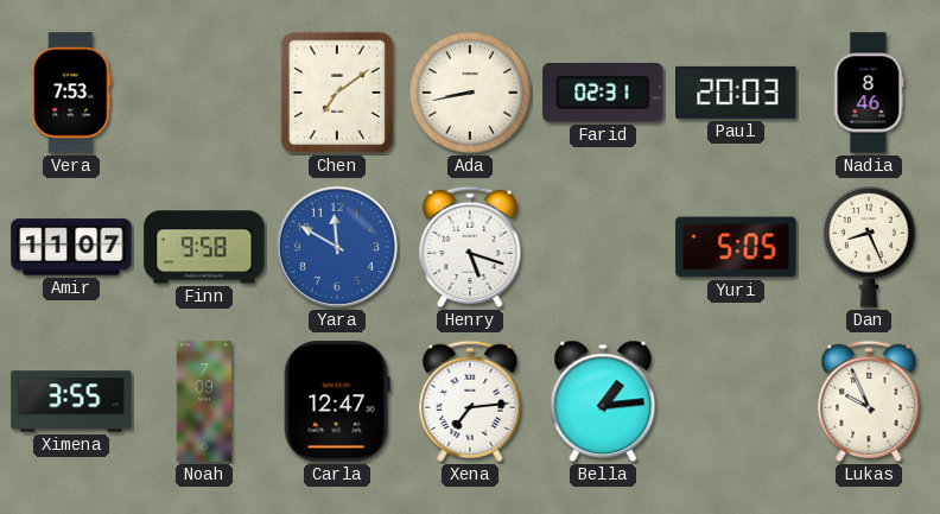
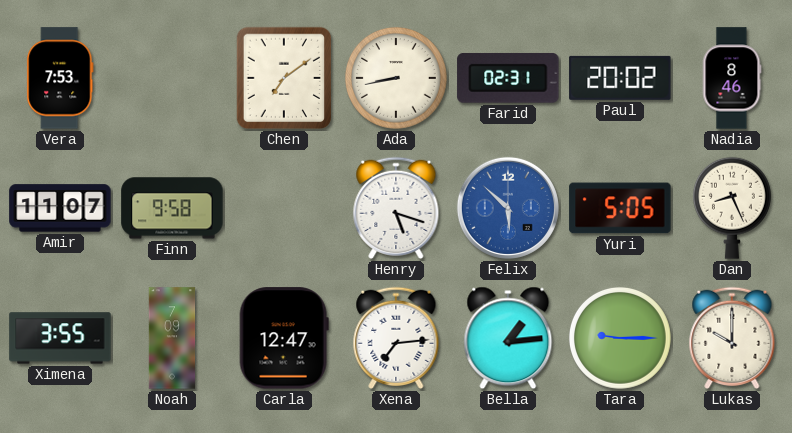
Paul: 20:03 -> 20:02
Yara: 11:50 -> none
Felix: none -> 5:52
Tara: none -> 9:15
Lukas: 9:56 -> 10:00
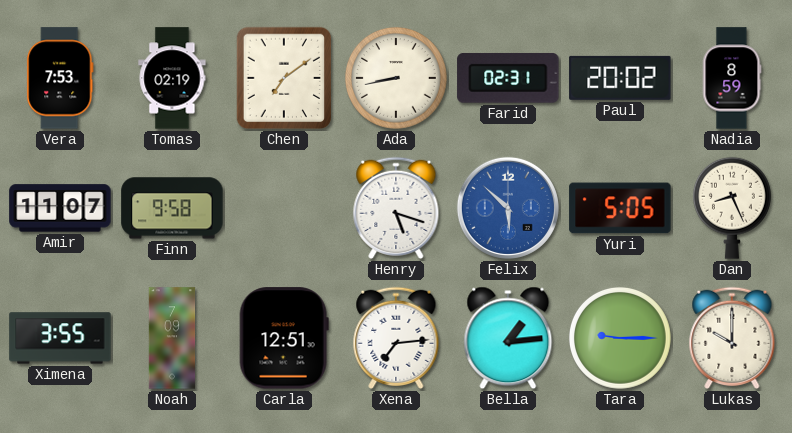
Tomas: none -> 02:19
Nadia: 8:46 -> 8:59
Carla: 12:47 -> 12:51
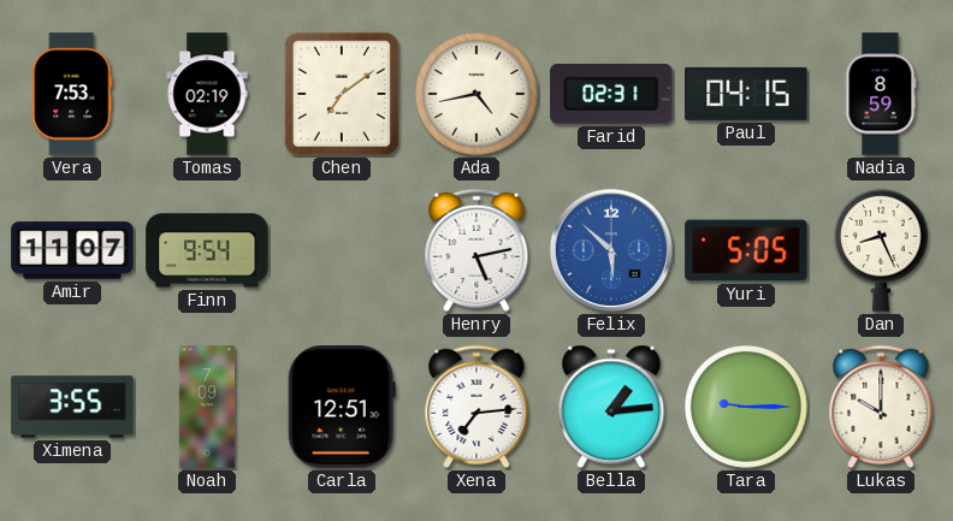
Ada: 8:43 -> 4:43
Paul: 20:02 -> 04:15
Finn: 9:58 -> 9:54
Henry: 5:18 -> 5:13
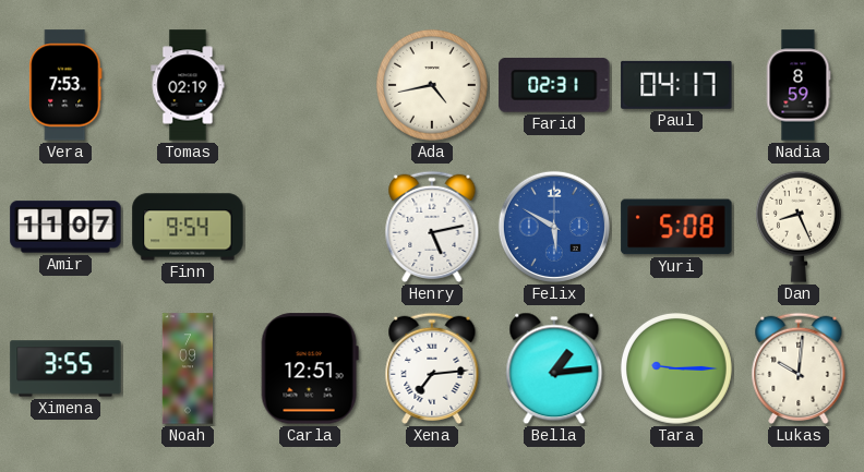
Chen: 7:09 -> none
Paul: 04:15 -> 04:17
Felix: 5:52 -> 5:50
Yuri: 5:05 -> 5:08
Lukas: 10:00 -> 10:01
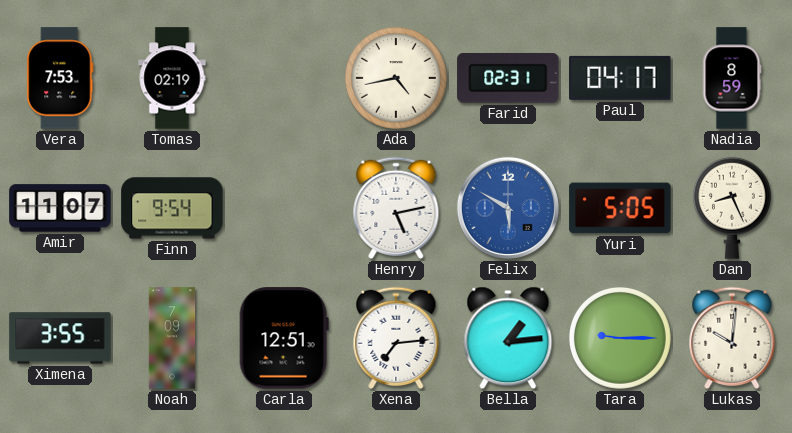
Yuri: 5:08 -> 5:05
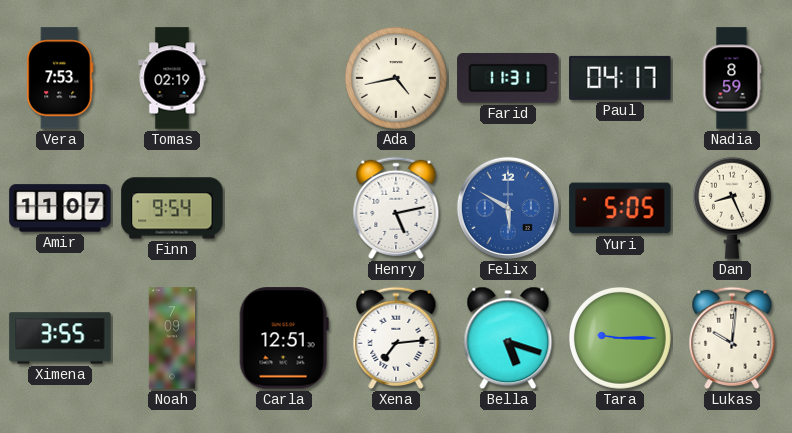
Farid: 02:31 -> 11:31
Bella: 1:14 -> 5:18
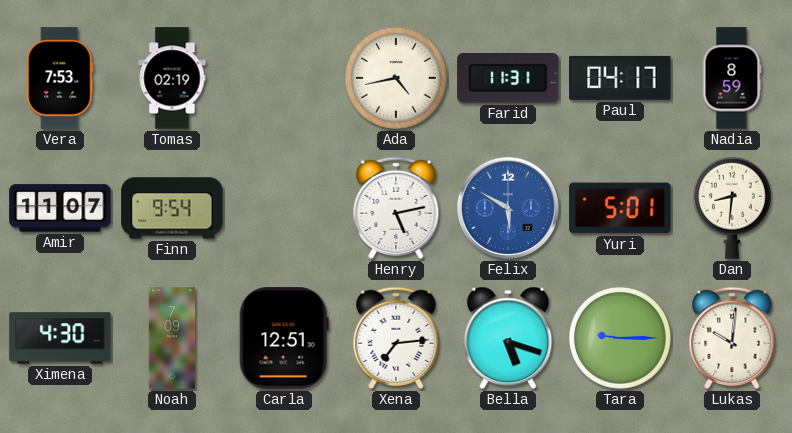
Yuri: 5:05 -> 5:01
Dan: 8:26 -> 8:31
Ximena: 3:55 -> 4:30
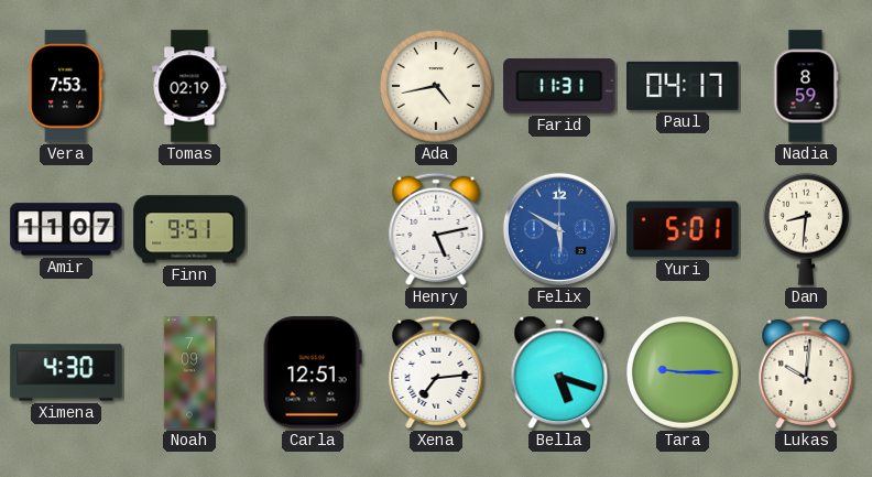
Finn: 9:54 -> 9:51
